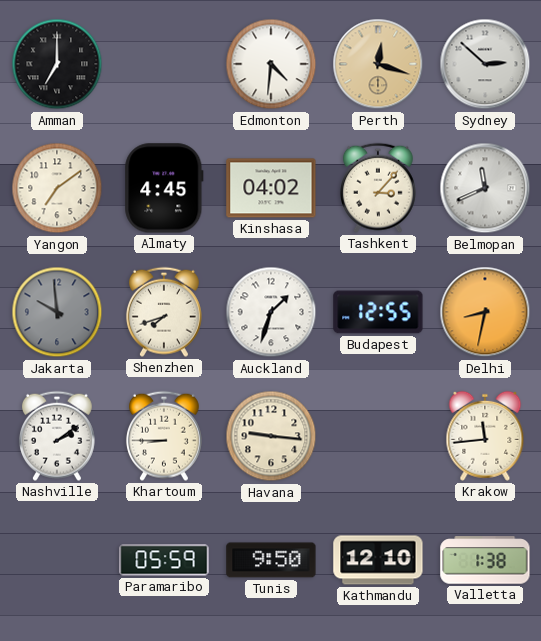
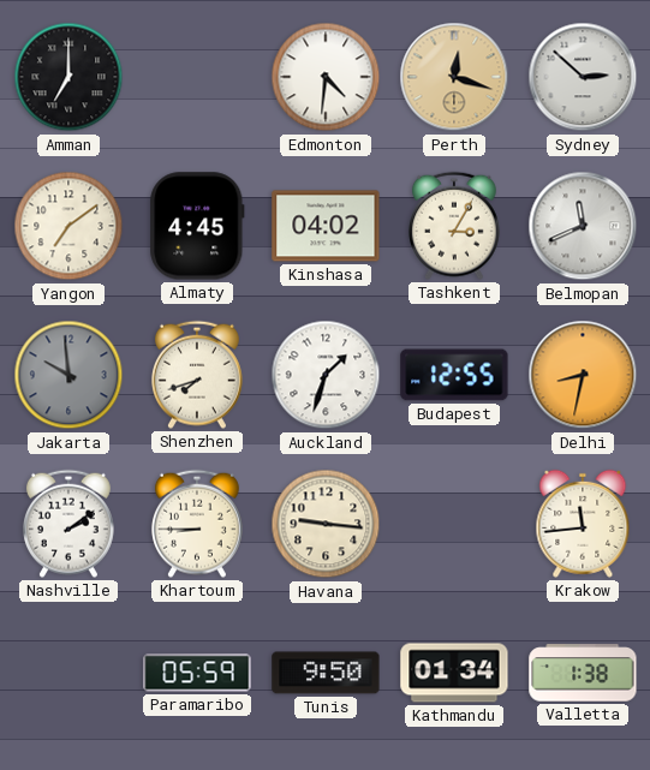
Tashkent: 3:07 -> 3:05
Kathmandu: 12:10 -> 01:34
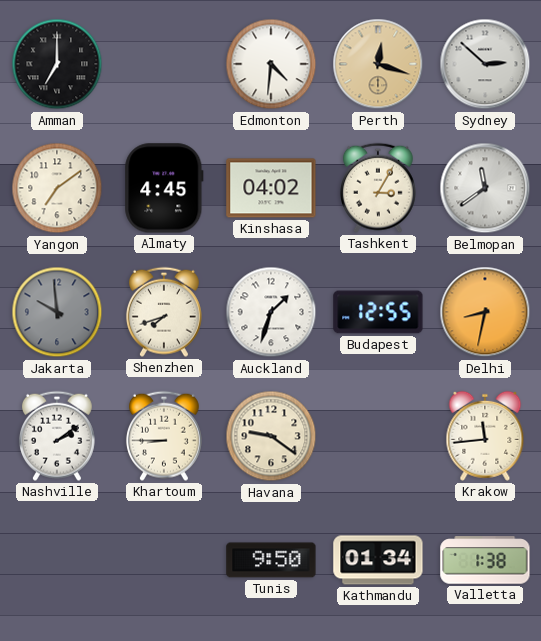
Belmopan: 11:41 -> 11:39
Havana: 9:16 -> 9:21
Paramaribo: 05:59 -> none
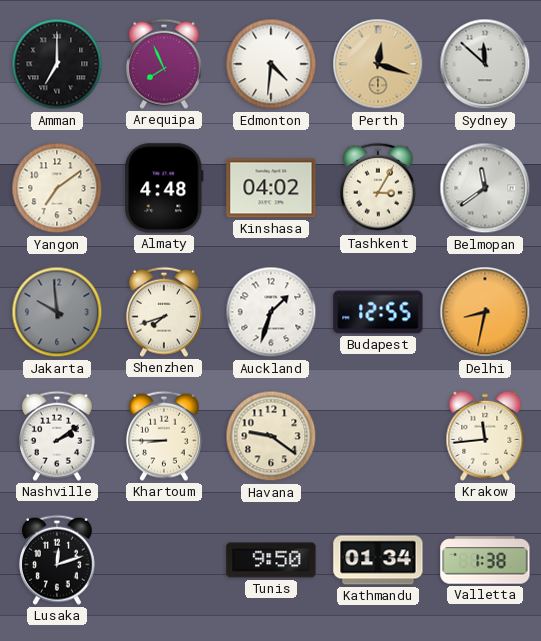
Arequipa: none -> 7:56
Sydney: 2:52 -> 11:52
Almaty: 4:45 -> 4:48
Lusaka: none -> 12:12
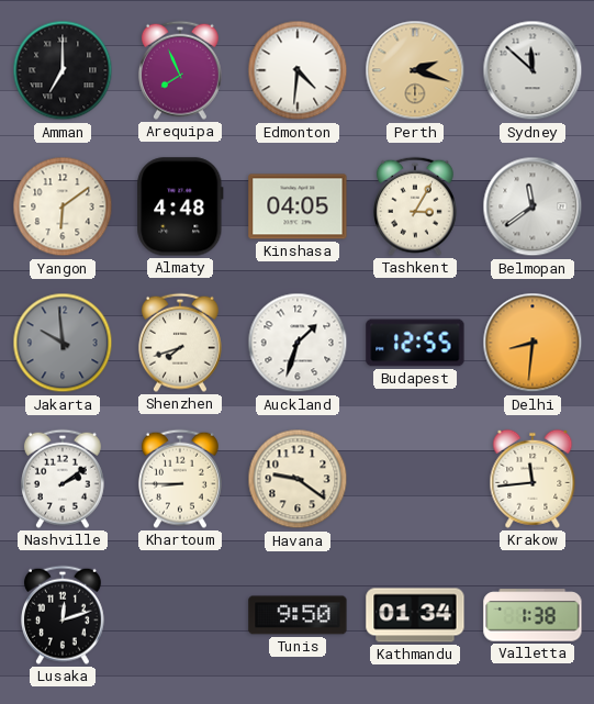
Perth: 12:18 -> 2:18
Yangon: 7:09 -> 6:09
Kinshasa: 04:02 -> 04:05
Delhi: 8:32 -> 8:31
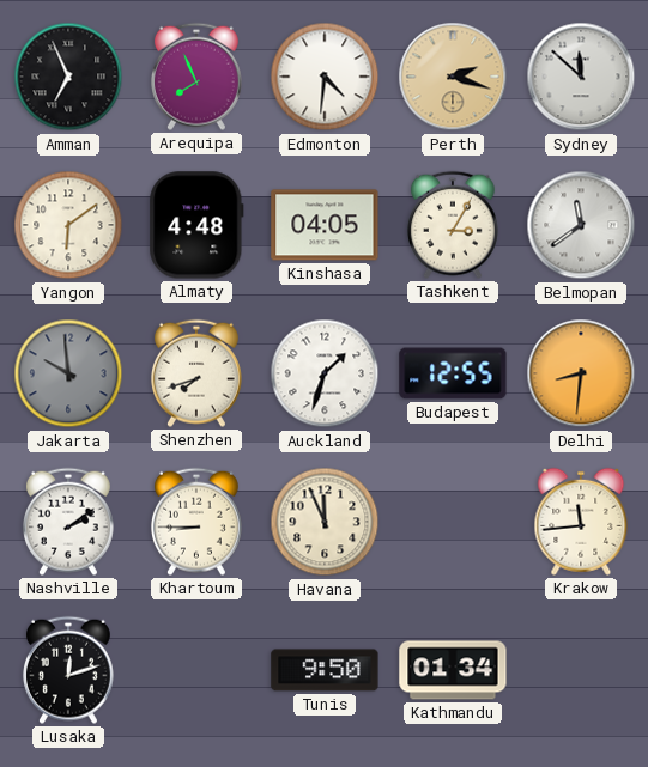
Amman: 7:00 -> 6:56
Havana: 9:21 -> 11:56
Valletta: 1:38 -> none
